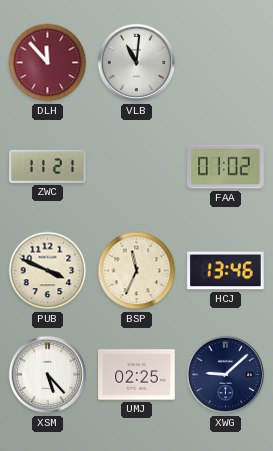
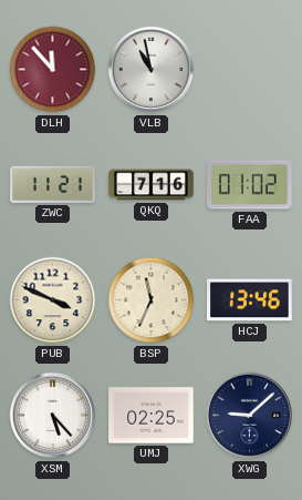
VLB: 11:01 -> 10:58
QKQ: none -> 7:16
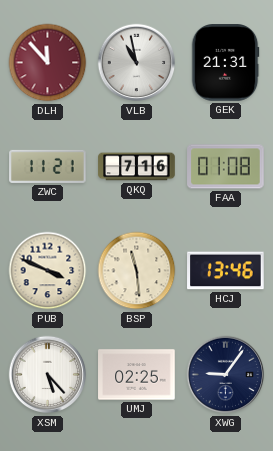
GEK: none -> 21:31
FAA: 01:02 -> 01:08
BSP: 11:34 -> 11:29
XWG: 9:08 -> 9:06
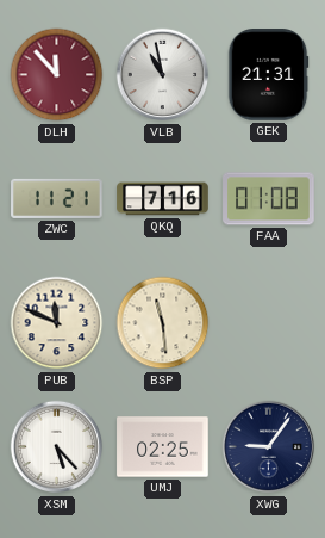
PUB: 3:49 -> 11:49
HCJ: 13:46 -> none
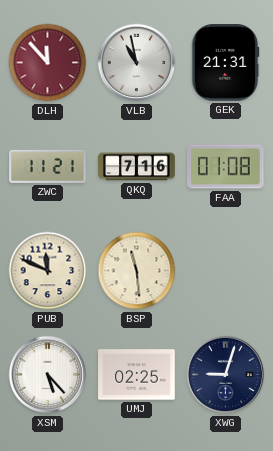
XWG: 9:06 -> 9:03
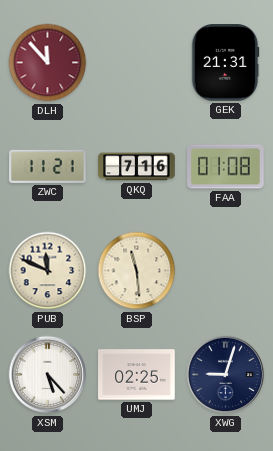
VLB: 10:58 -> none
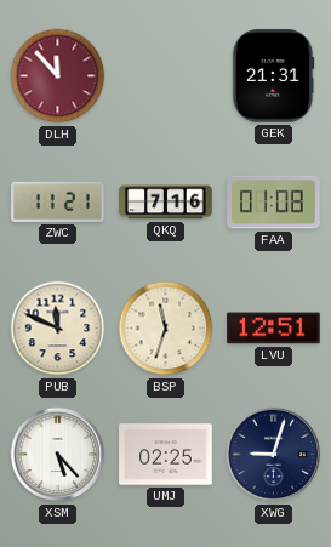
BSP: 11:29 -> 11:33
LVU: none -> 12:51
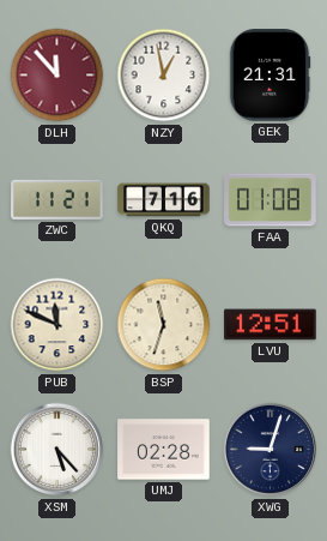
NZY: none -> 12:58
UMJ: 02:25 -> 02:28
